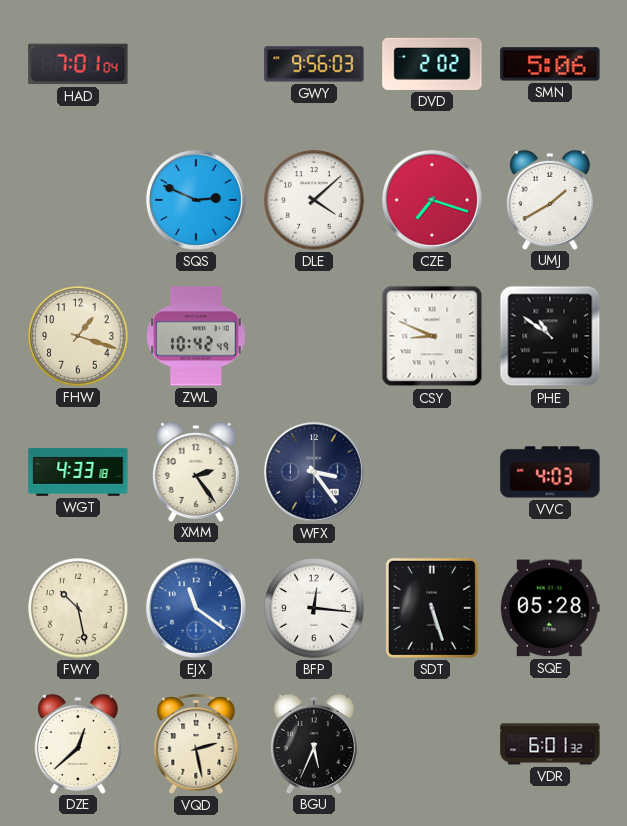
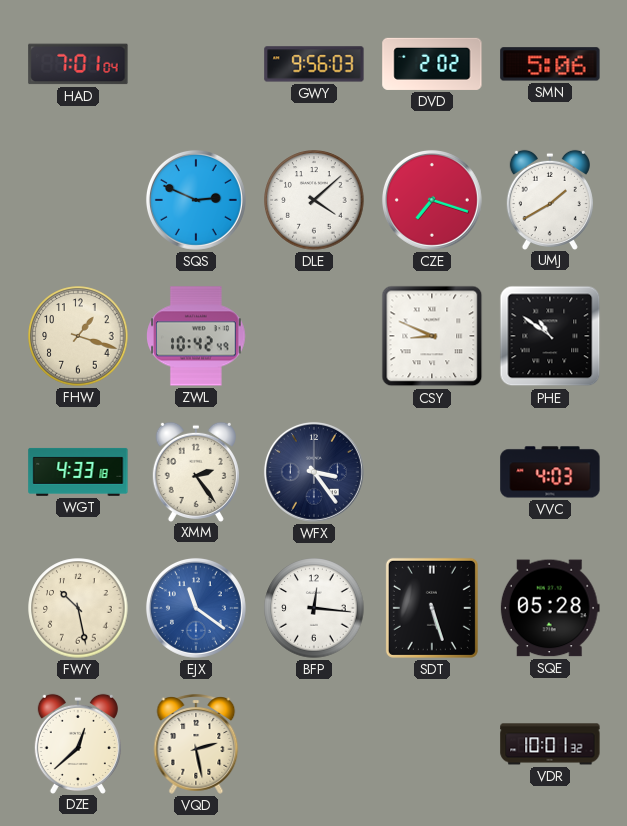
BGU: 5:34 -> none
VDR: 6:01 -> 10:01
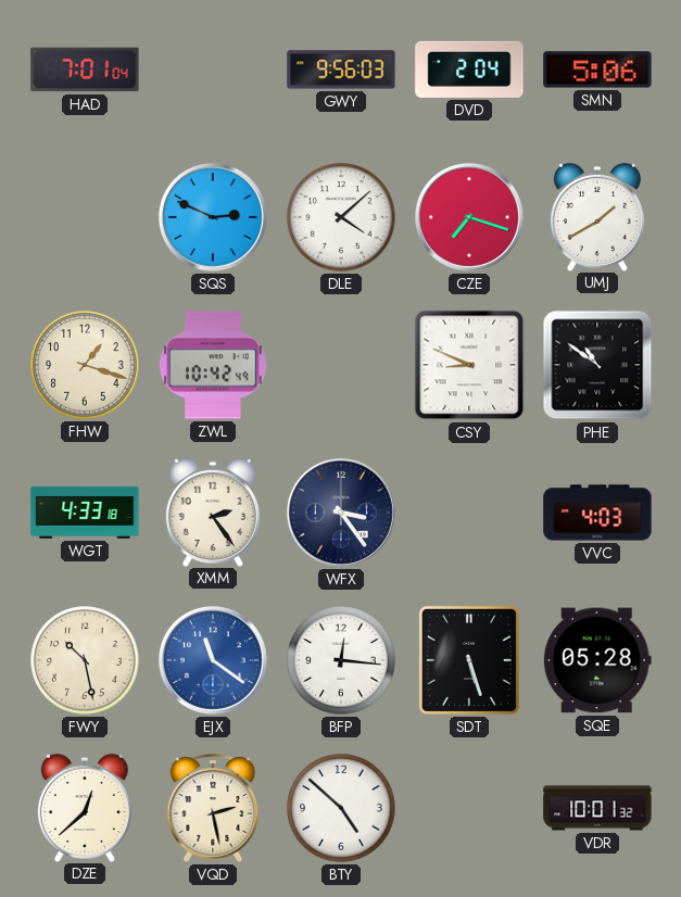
DVD: 2:02 -> 2:04
BTY: none -> 4:52
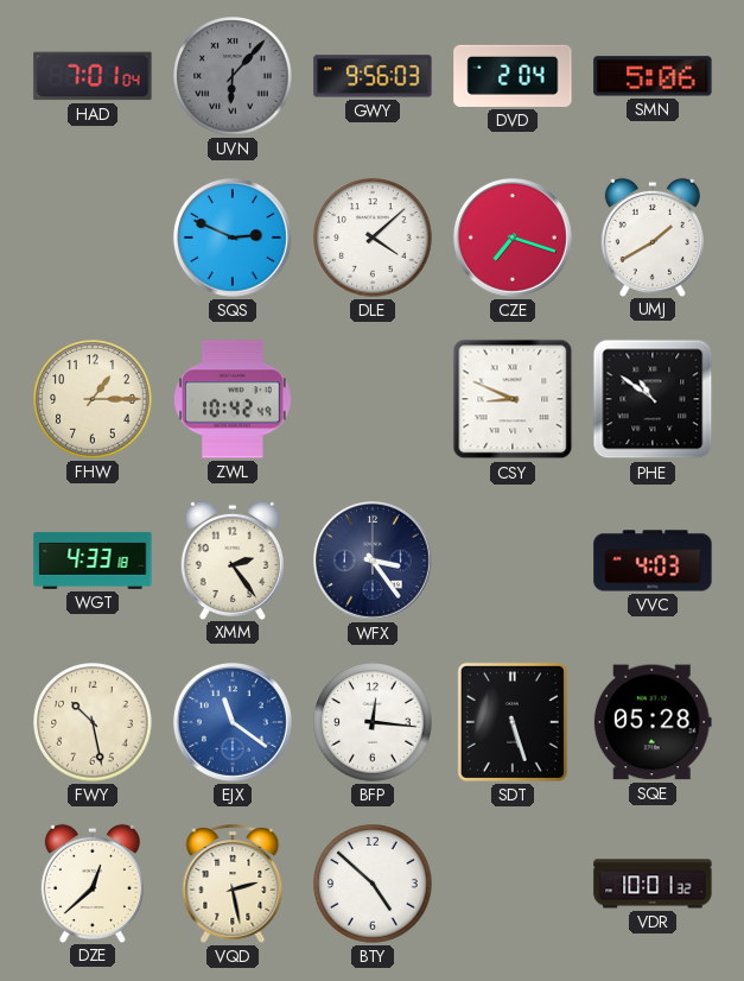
UVN: none -> 6:07
FHW: 1:18 -> 1:15
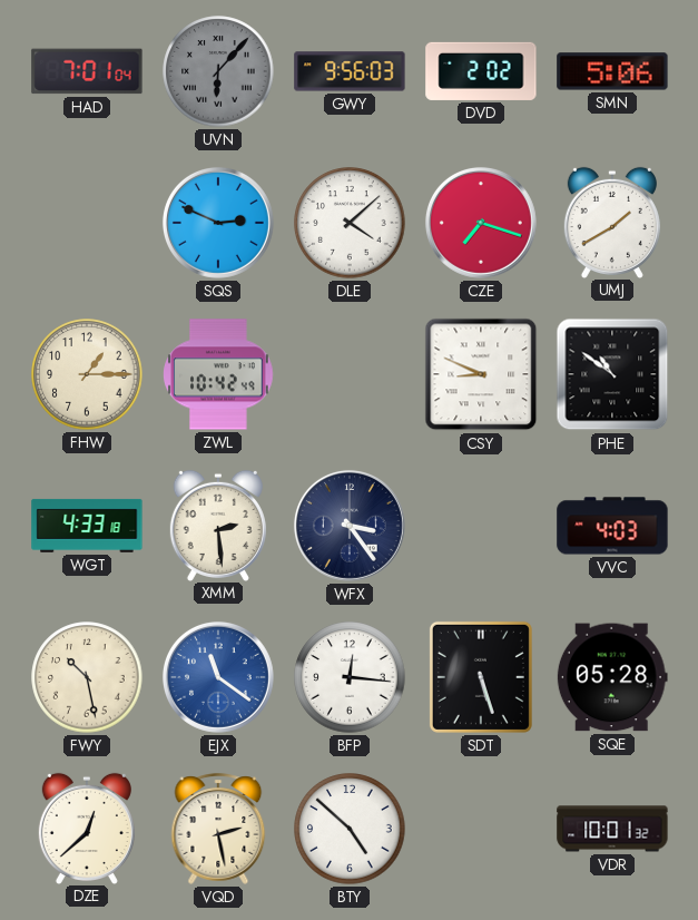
DVD: 2:04 -> 2:02
XMM: 2:24 -> 2:29
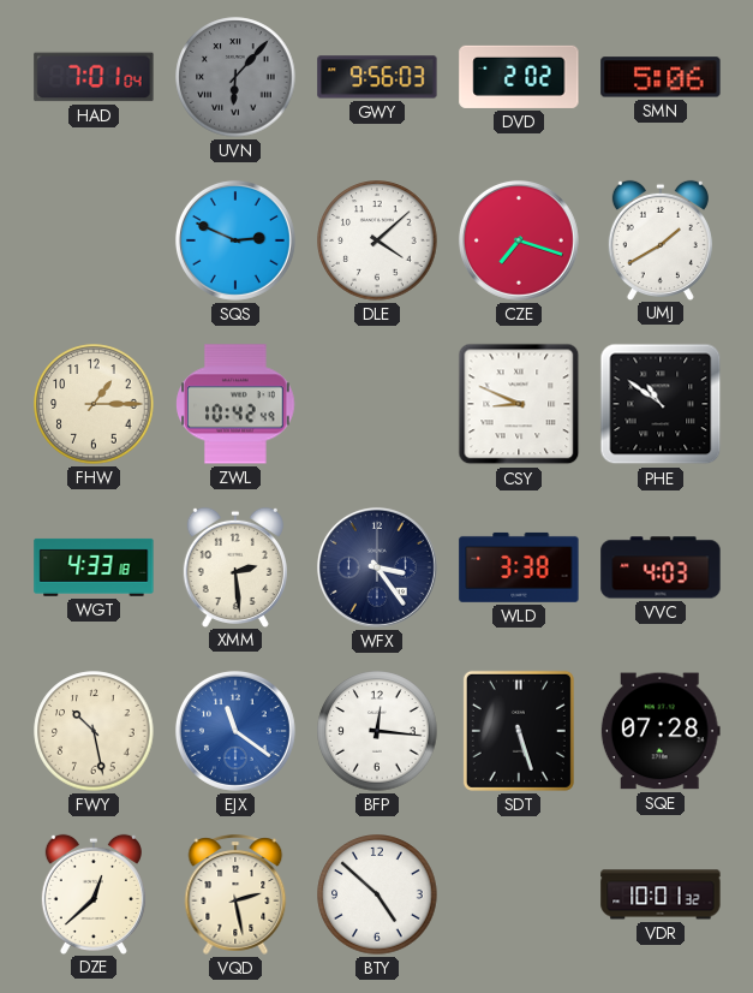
WLD: none -> 3:38
SQE: 05:28 -> 07:28
